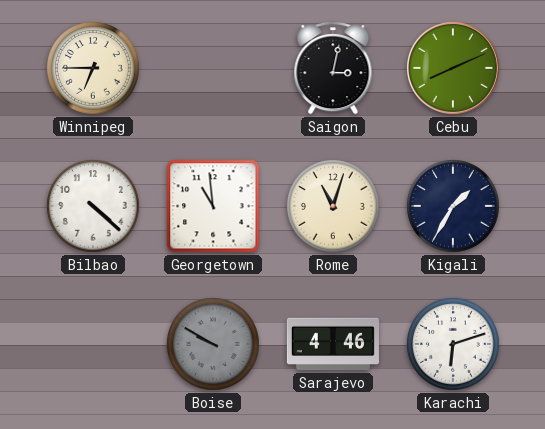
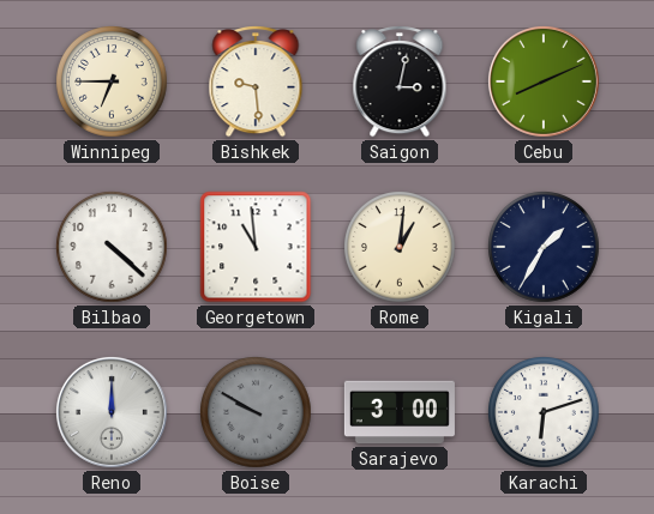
Bishkek: none -> 9:29
Rome: 11:03 -> 1:01
Reno: none -> 12:00
Sarajevo: 4:46 -> 3:00
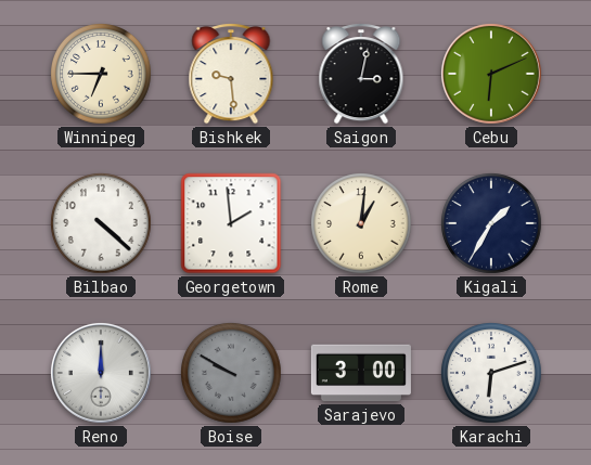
Cebu: 8:11 -> 6:11
Georgetown: 10:59 -> 1:59
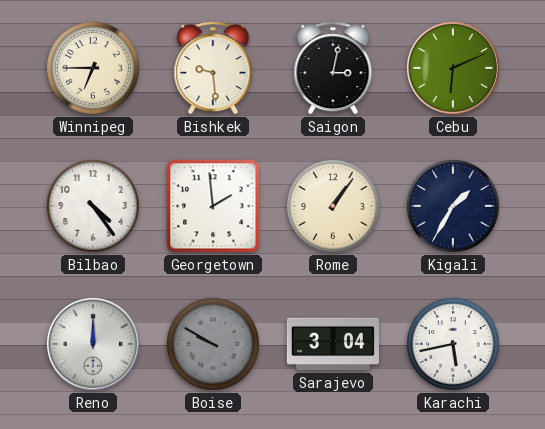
Bilbao: 4:22 -> 4:24
Rome: 1:01 -> 1:06
Sarajevo: 3:00 -> 3:04
Karachi: 6:12 -> 5:43
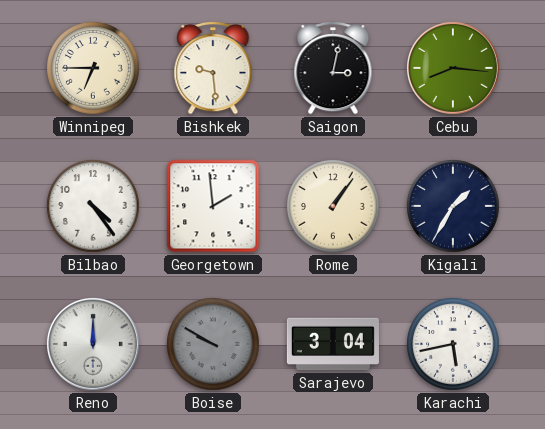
Cebu: 6:11 -> 8:16
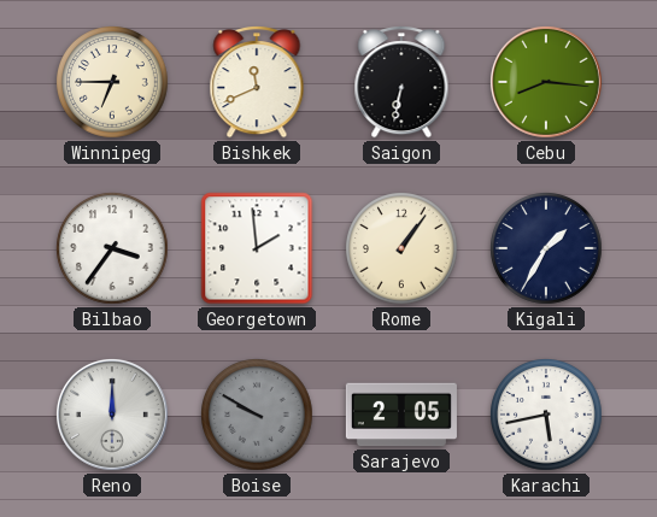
Bishkek: 9:29 -> 11:41
Saigon: 3:02 -> 6:32
Bilbao: 4:24 -> 3:36
Sarajevo: 3:04 -> 2:05
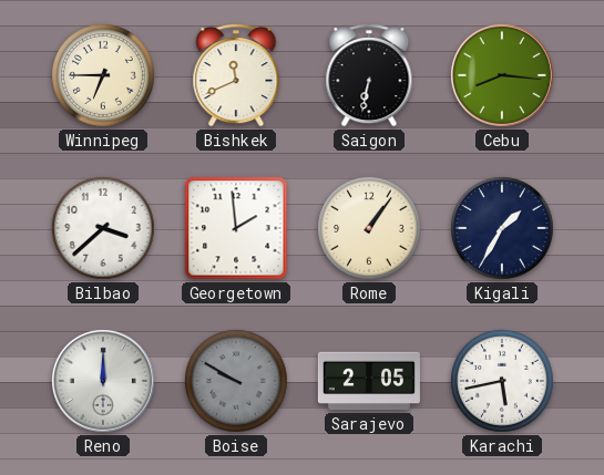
Bilbao: 3:36 -> 3:38
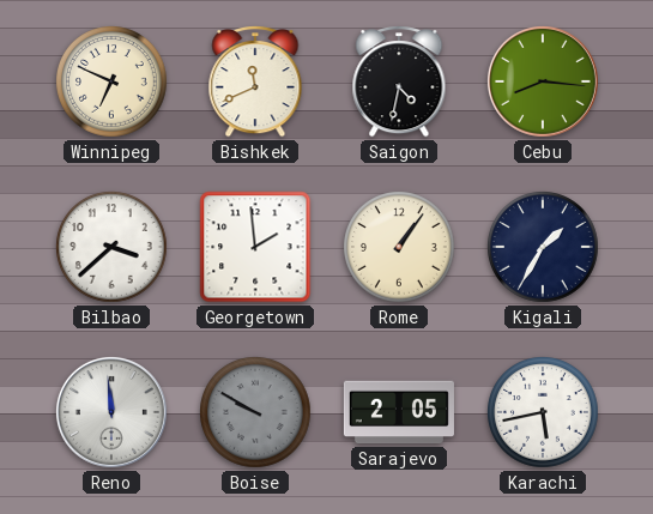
Winnipeg: 6:45 -> 6:49
Saigon: 6:32 -> 4:32
Reno: 12:00 -> 11:59
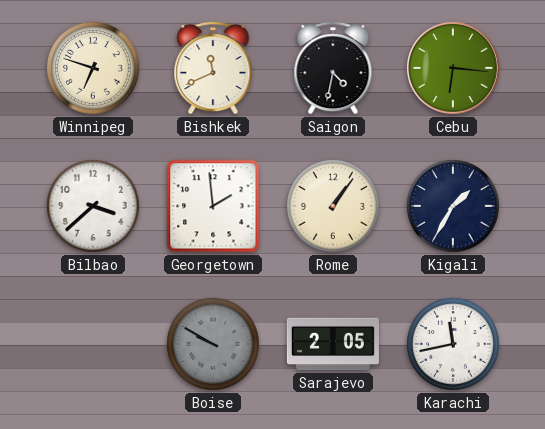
Winnipeg: 6:49 -> 6:48
Cebu: 8:16 -> 6:16
Reno: 11:59 -> none
Karachi: 5:43 -> 11:43
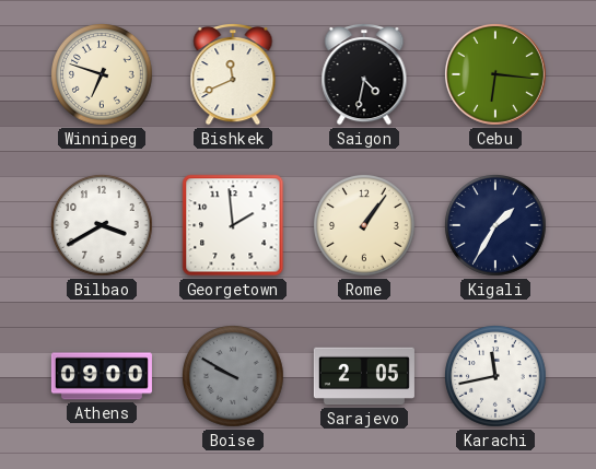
Bilbao: 3:38 -> 3:40
Athens: none -> 09:00
